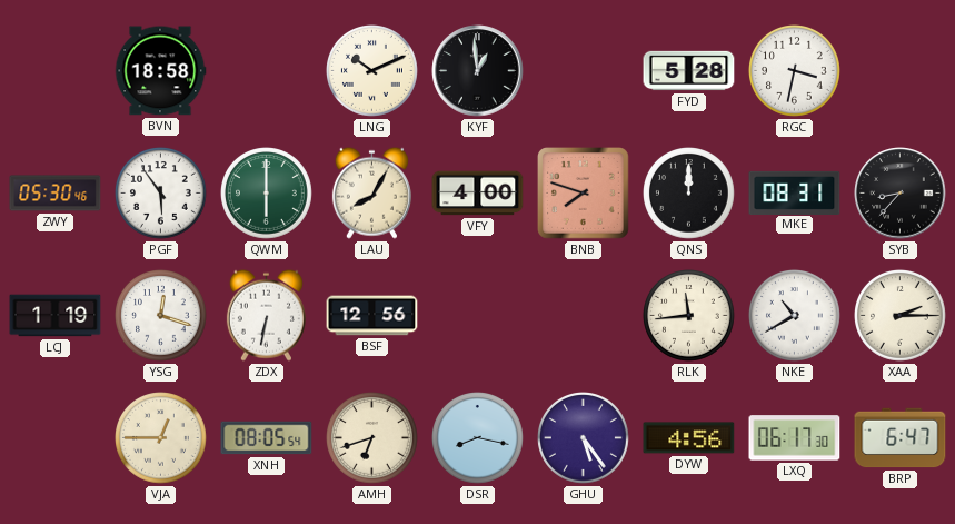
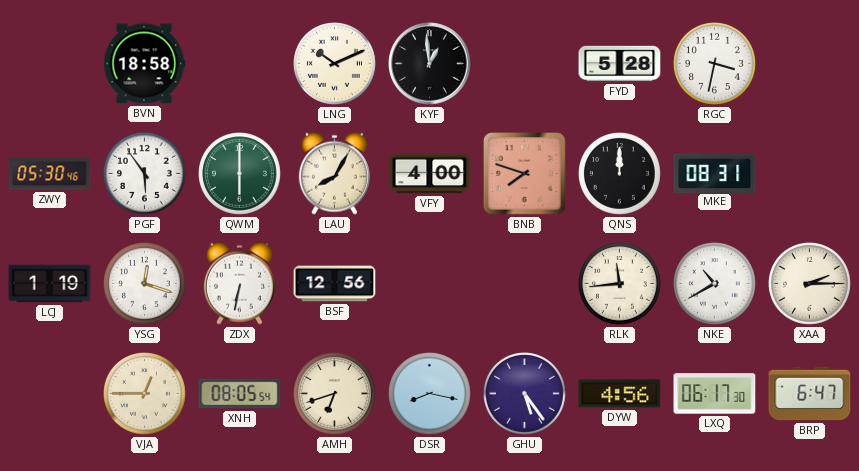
SYB: 8:37 -> none
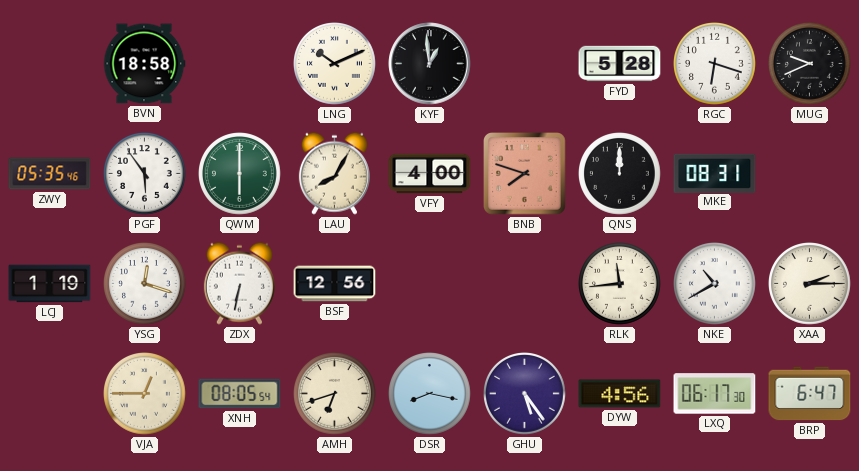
RGC: 3:32 -> 6:18
MUG: none -> 9:41
ZWY: 05:30 -> 05:35
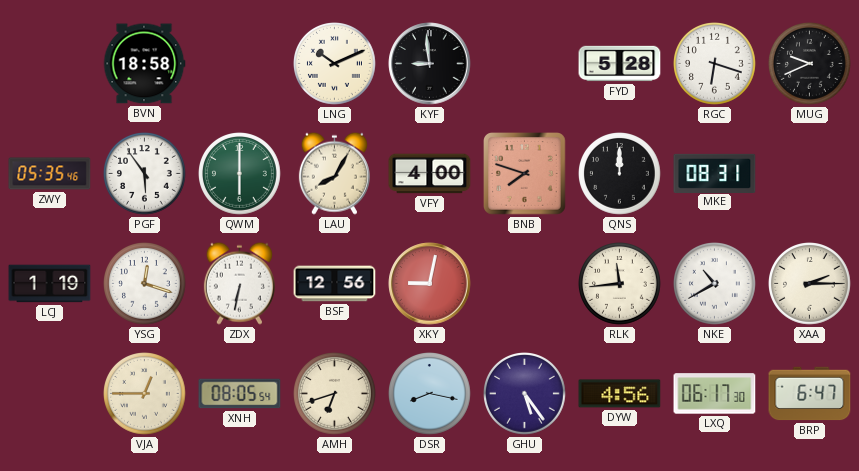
KYF: 12:59 -> 8:59
XKY: none -> 9:02
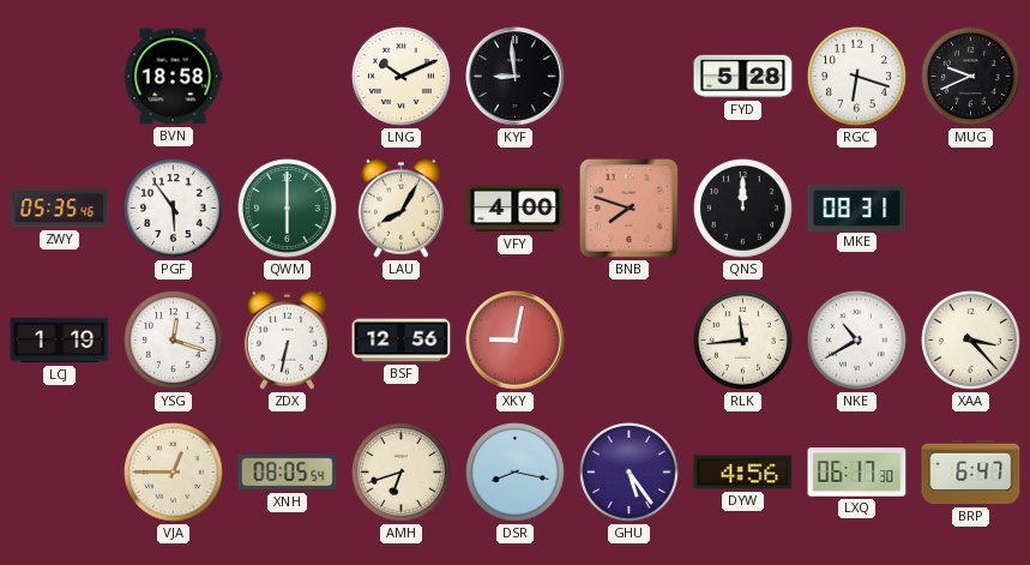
XAA: 2:15 -> 3:23
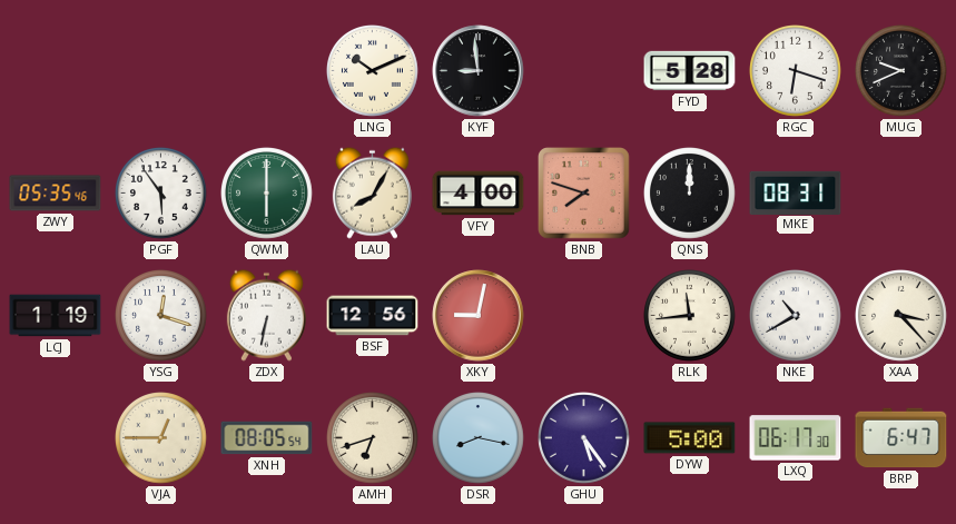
BVN: 18:58 -> none
DYW: 4:56 -> 5:00
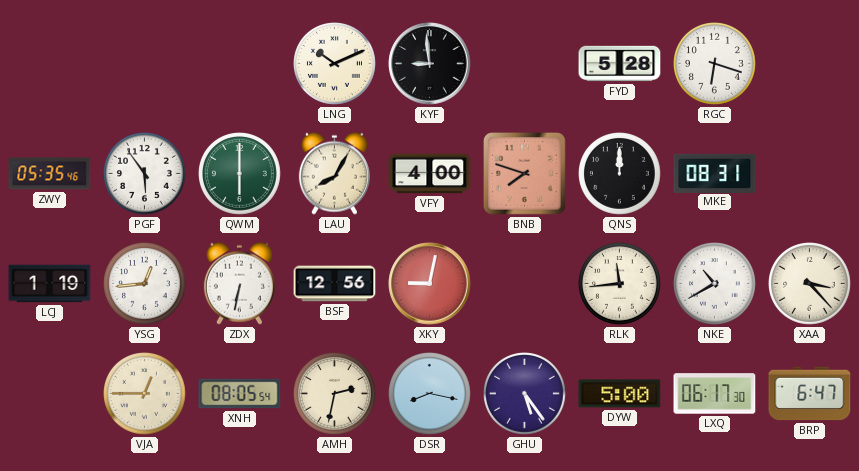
MUG: 9:41 -> none
YSG: 12:18 -> 12:44
AMH: 6:42 -> 2:32
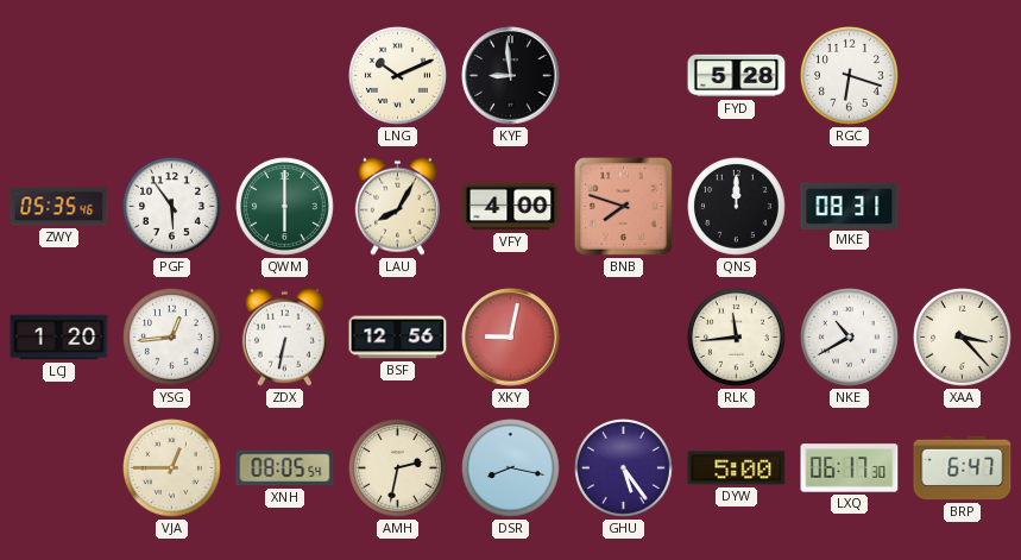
LCJ: 1:19 -> 1:20
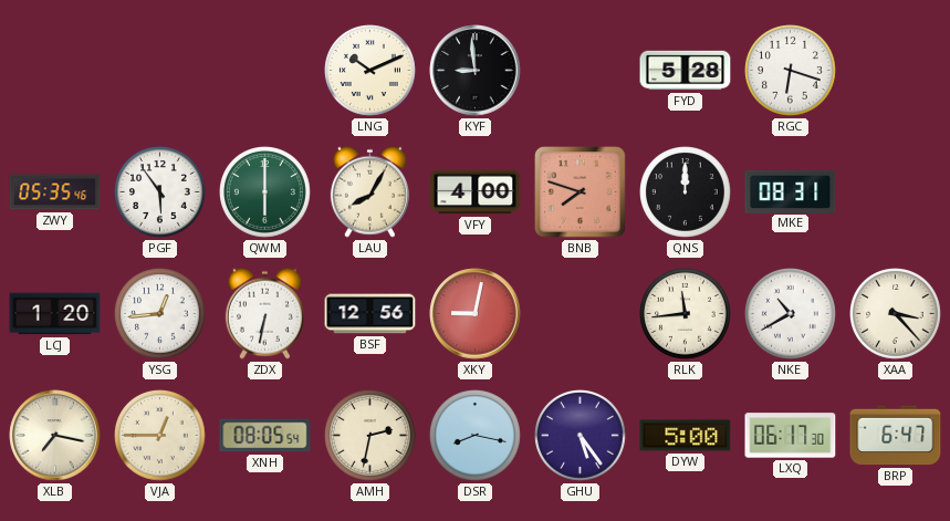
XLB: none -> 7:17
